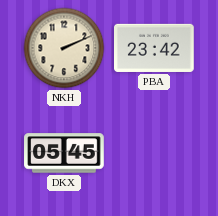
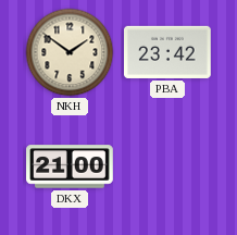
NKH: 2:11 -> 1:51
DKX: 05:45 -> 21:00
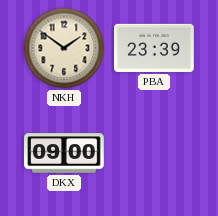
PBA: 23:42 -> 23:39
DKX: 21:00 -> 09:00
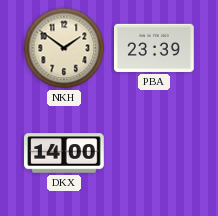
DKX: 09:00 -> 14:00
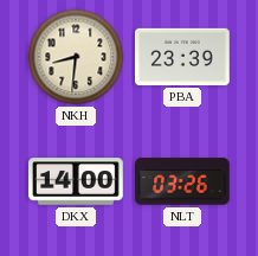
NKH: 1:51 -> 8:31
NLT: none -> 03:26
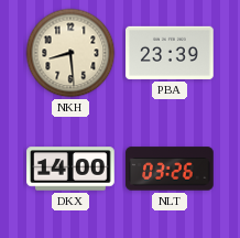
NKH: 8:31 -> 8:29
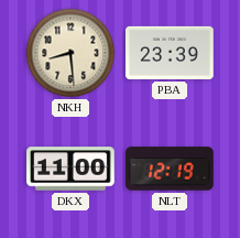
DKX: 14:00 -> 11:00
NLT: 03:26 -> 12:19
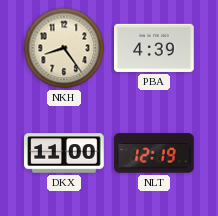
NKH: 8:29 -> 8:24
PBA: 23:39 -> 4:39
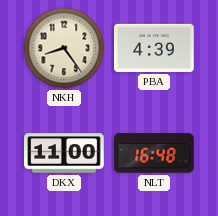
NLT: 12:19 -> 16:48
